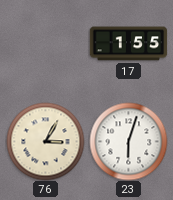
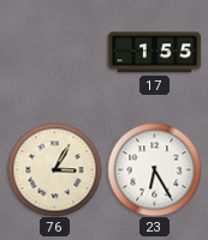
23: 6:03 -> 6:25
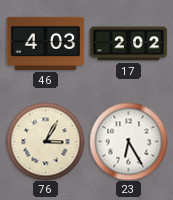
46: none -> 4:03
17: 1:55 -> 2:02
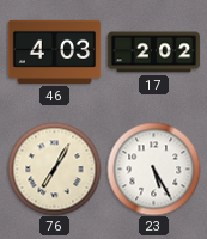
76: 3:05 -> 7:05
23: 6:25 -> 5:25
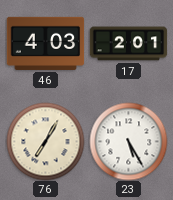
17: 2:02 -> 2:01
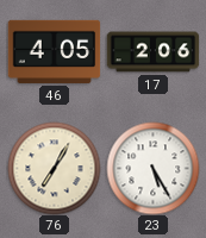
46: 4:03 -> 4:05
17: 2:01 -> 2:06
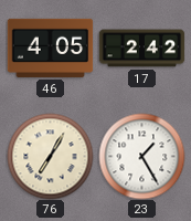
17: 2:06 -> 2:42
23: 5:25 -> 1:25
